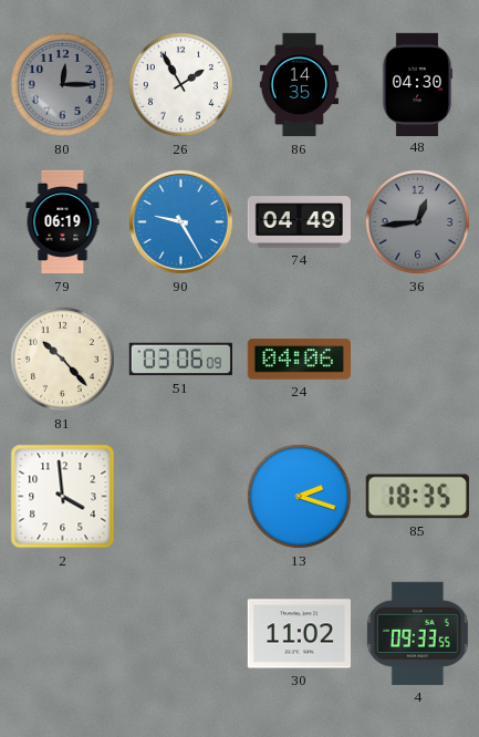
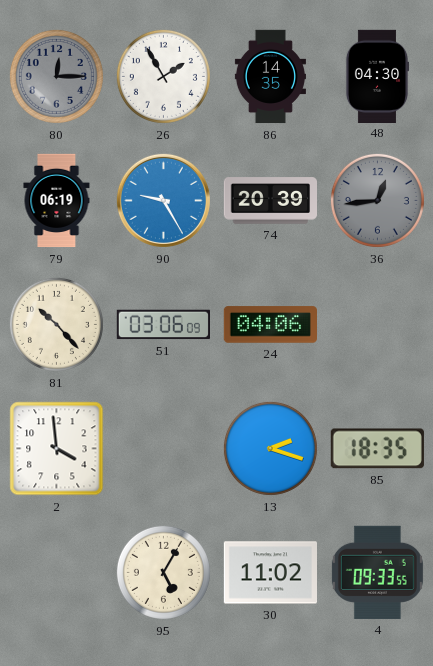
74: 04:49 -> 20:39
95: none -> 5:05
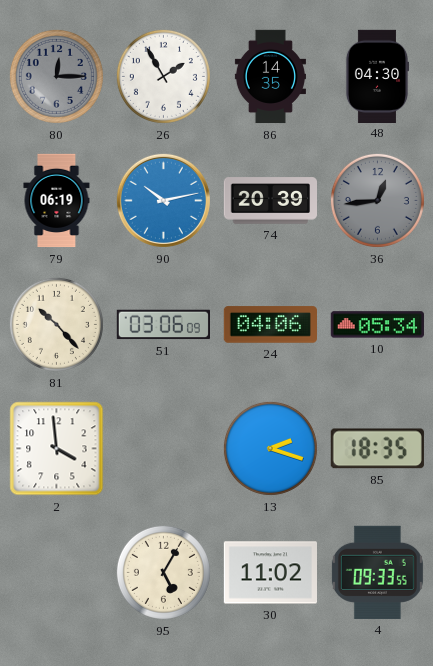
90: 9:25 -> 10:13
10: none -> 05:34
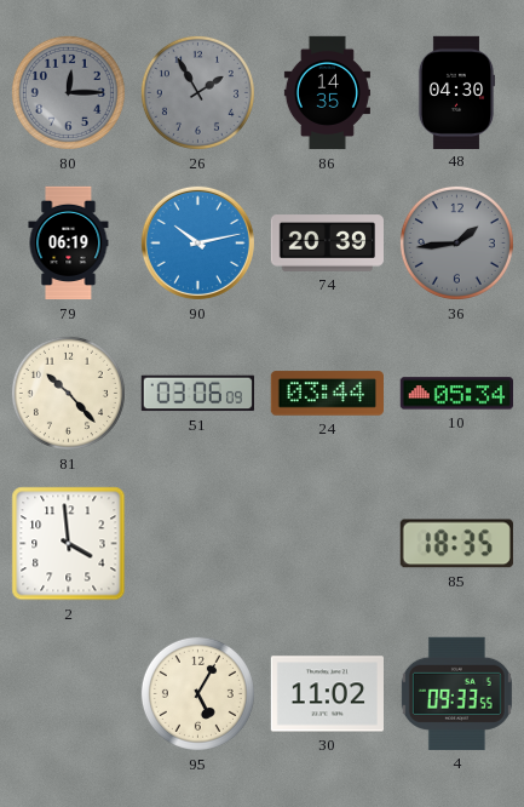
26 dial: white -> grey
36: 12:44 -> 1:44
24: 04:06 -> 03:44
13: 2:18 -> none
